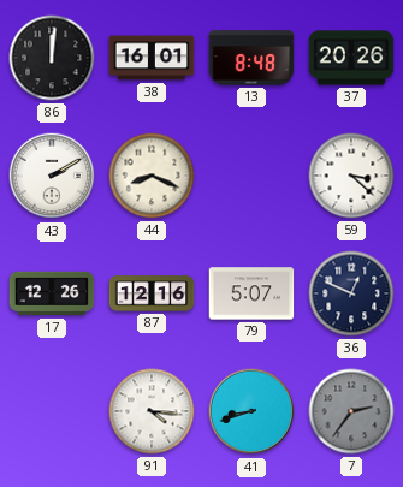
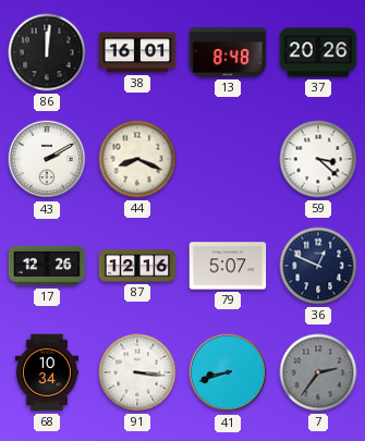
68: none -> 10:34
91: 4:16 -> 3:16
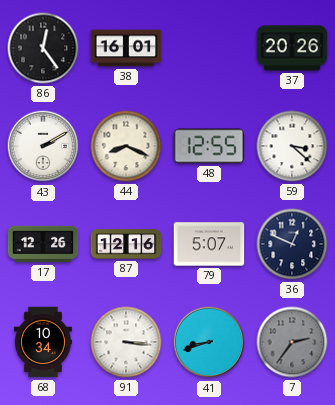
86: 12:01 -> 12:24
13: 8:48 -> none
48: none -> 12:55
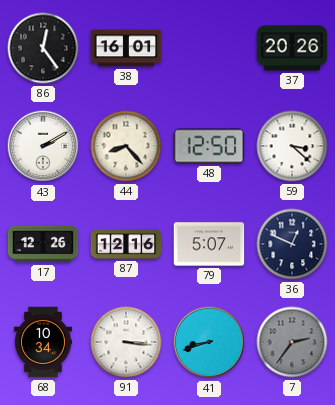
44: 8:19 -> 8:23
48: 12:55 -> 12:50
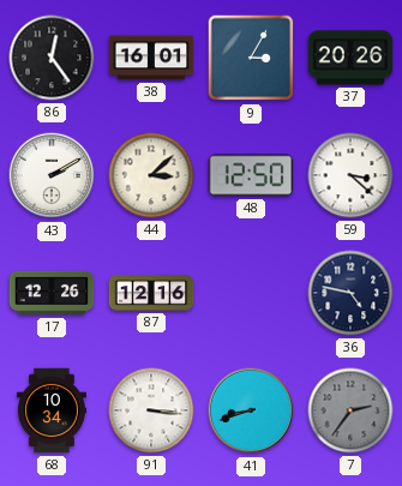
9: none -> 3:05
44: 8:23 -> 3:08
79: 5:07 -> none
36: 12:49 -> 4:47
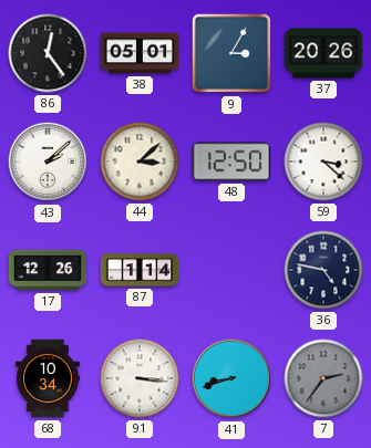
38: 16:01 -> 05:01
43: 2:10 -> 2:08
87: 12:16 -> 1:14
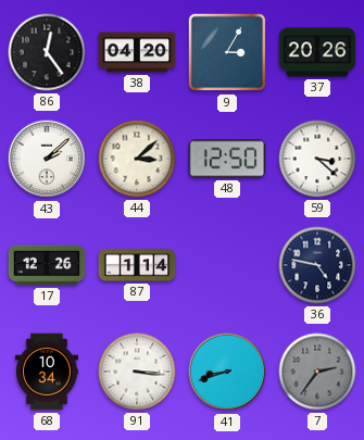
38: 05:01 -> 04:20
